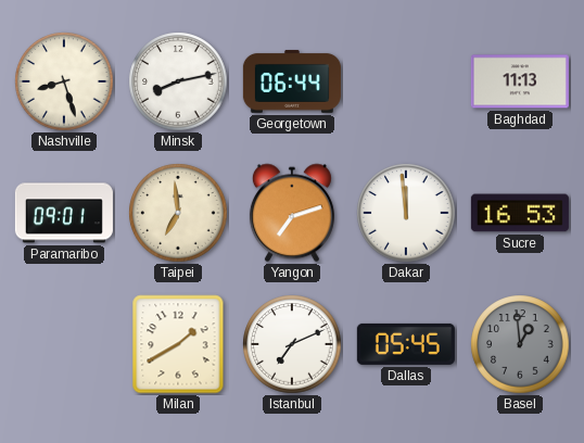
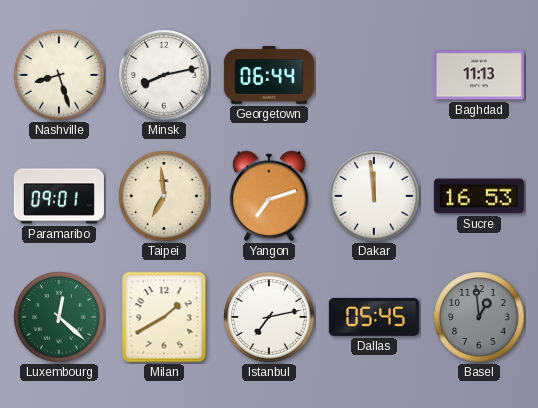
Luxembourg: none -> 12:22
Istanbul: 7:11 -> 7:13
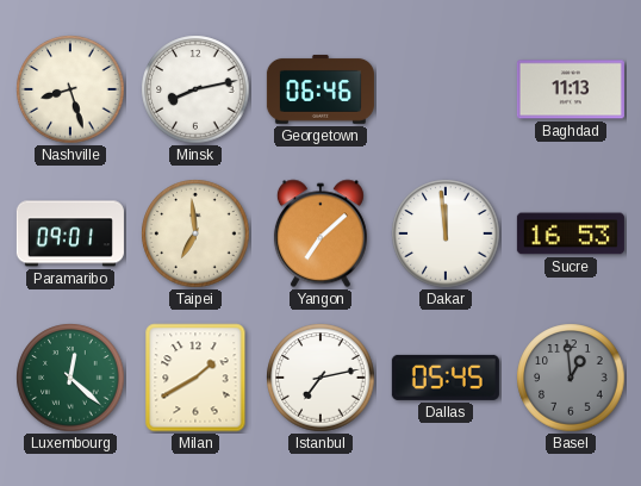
Georgetown: 06:44 -> 06:46
Yangon: 7:12 -> 7:08
